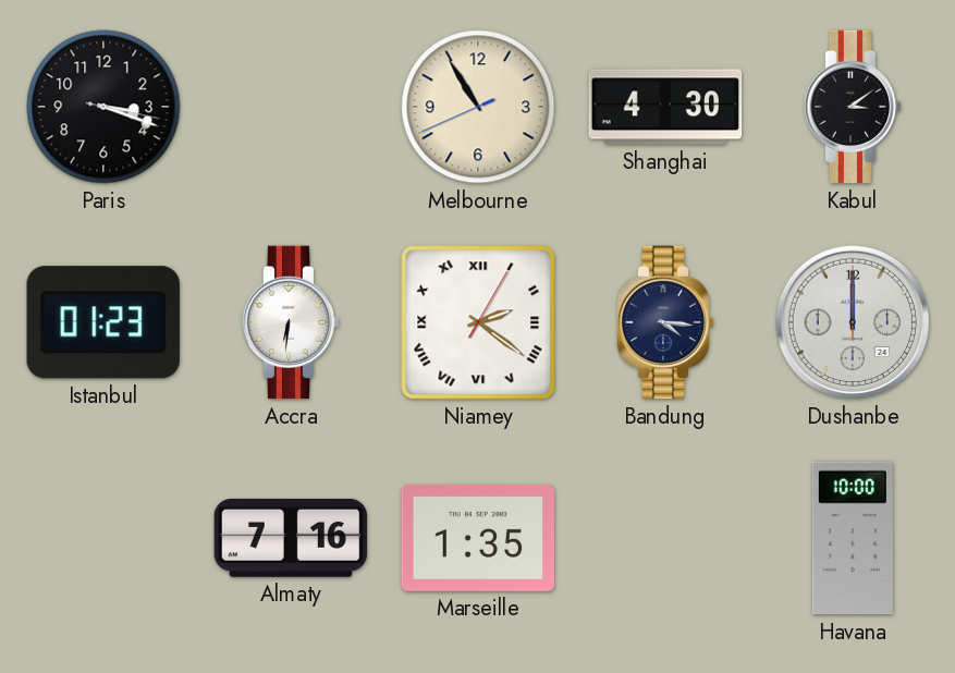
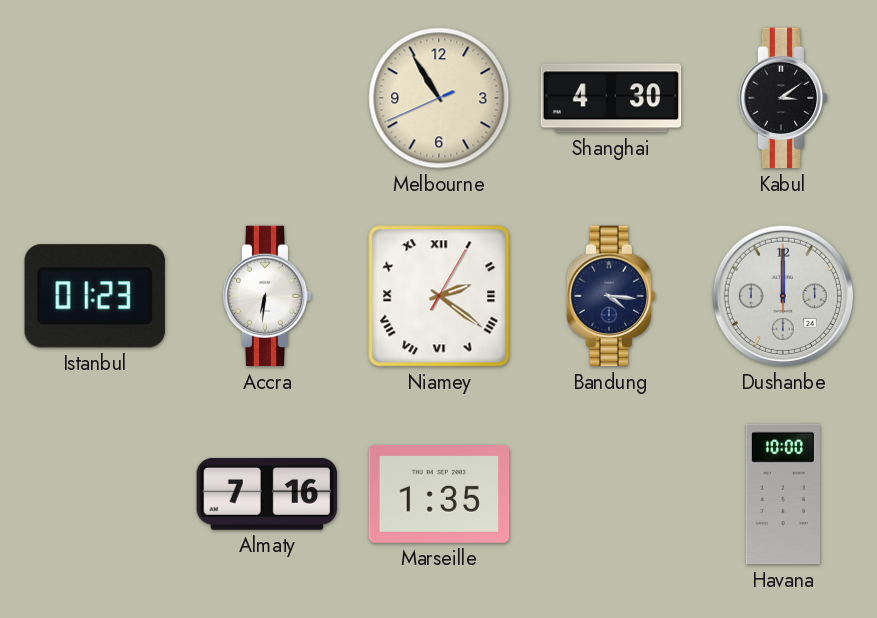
Paris: 3:18 -> none
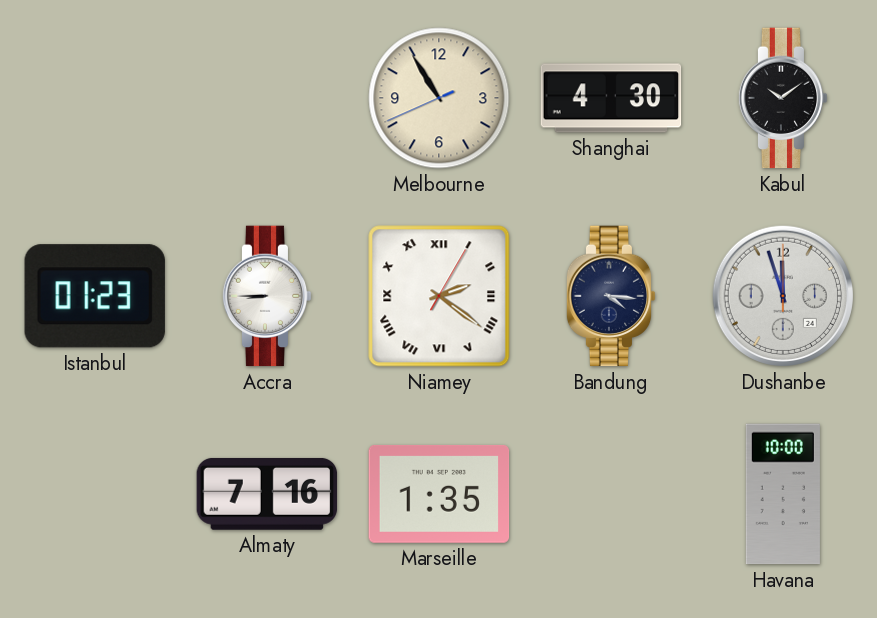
Kabul: 3:09 -> 10:09
Accra: 6:31 -> 8:45
Dushanbe: 12:00 -> 11:57
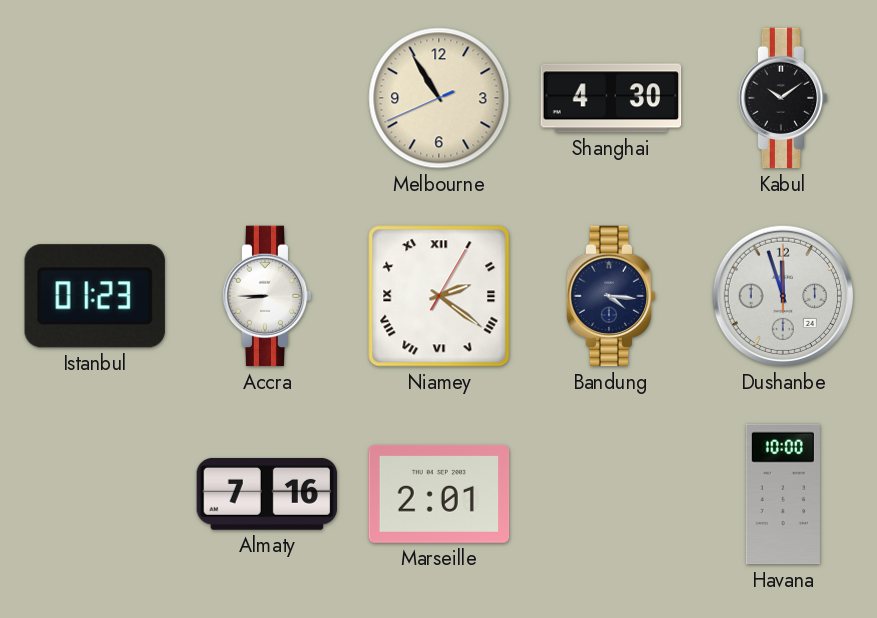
Marseille: 1:35 -> 2:01
